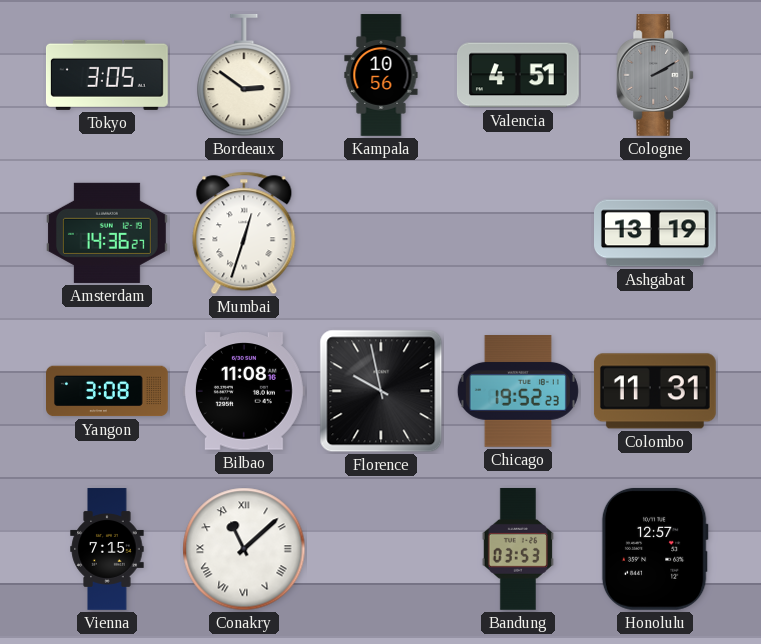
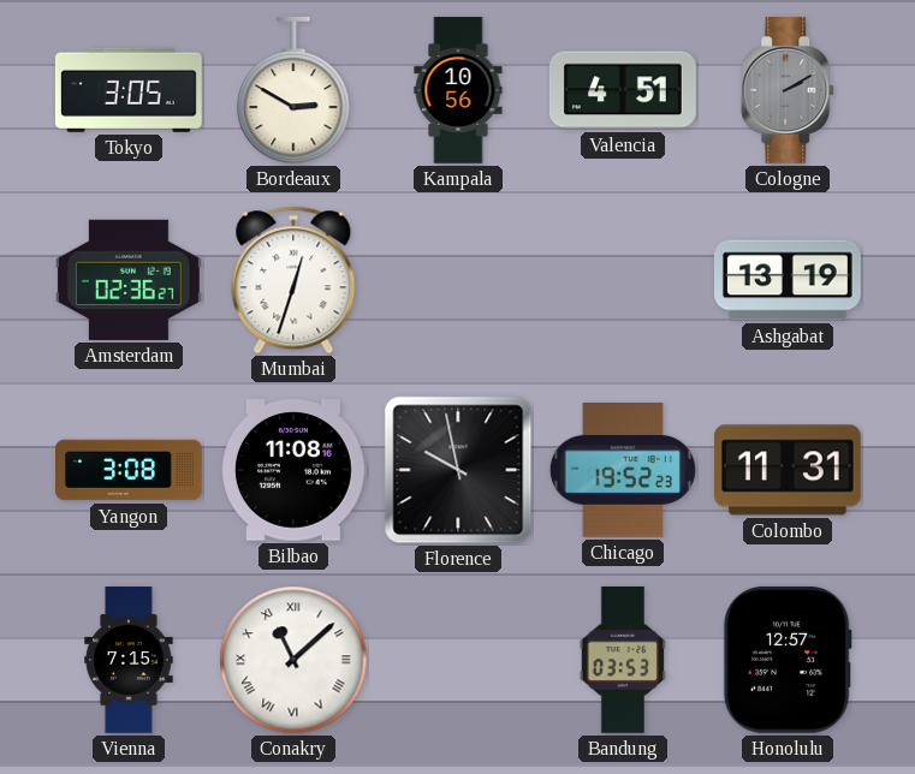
Bordeaux: 2:51 -> 2:50
Amsterdam: 14:36 -> 02:36
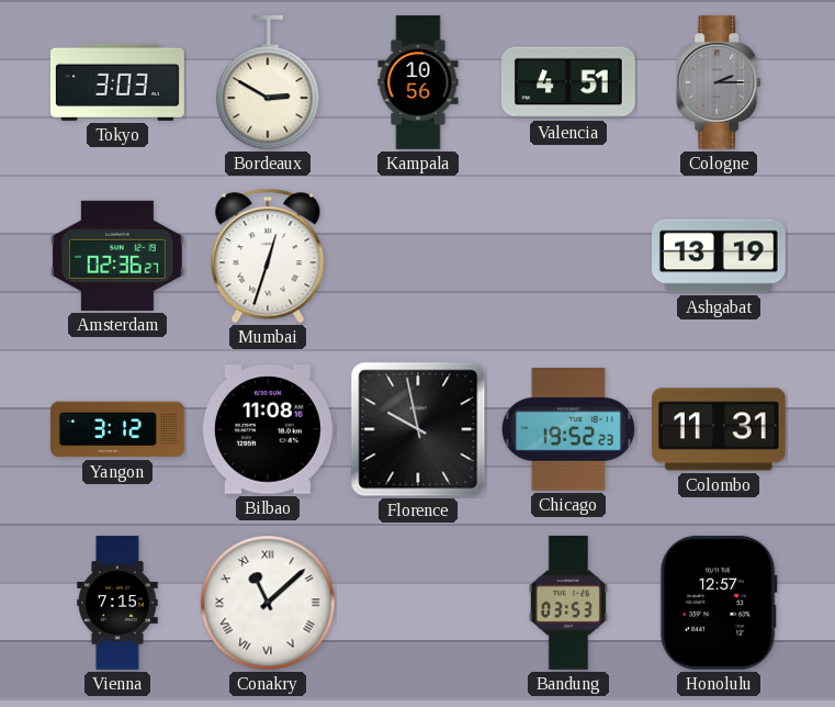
Tokyo: 3:05 -> 3:03
Cologne: 2:10 -> 2:15
Yangon: 3:08 -> 3:12
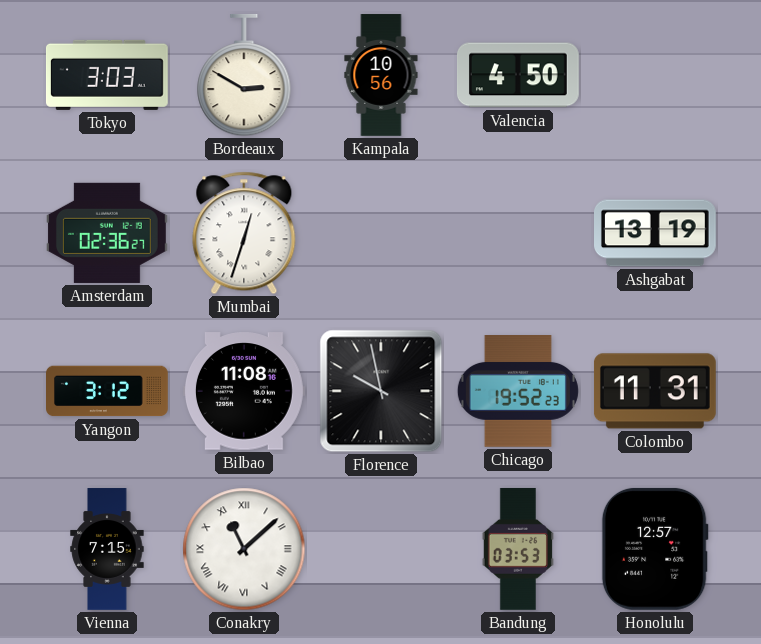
Valencia: 4:51 -> 4:50
Cologne: 2:15 -> none
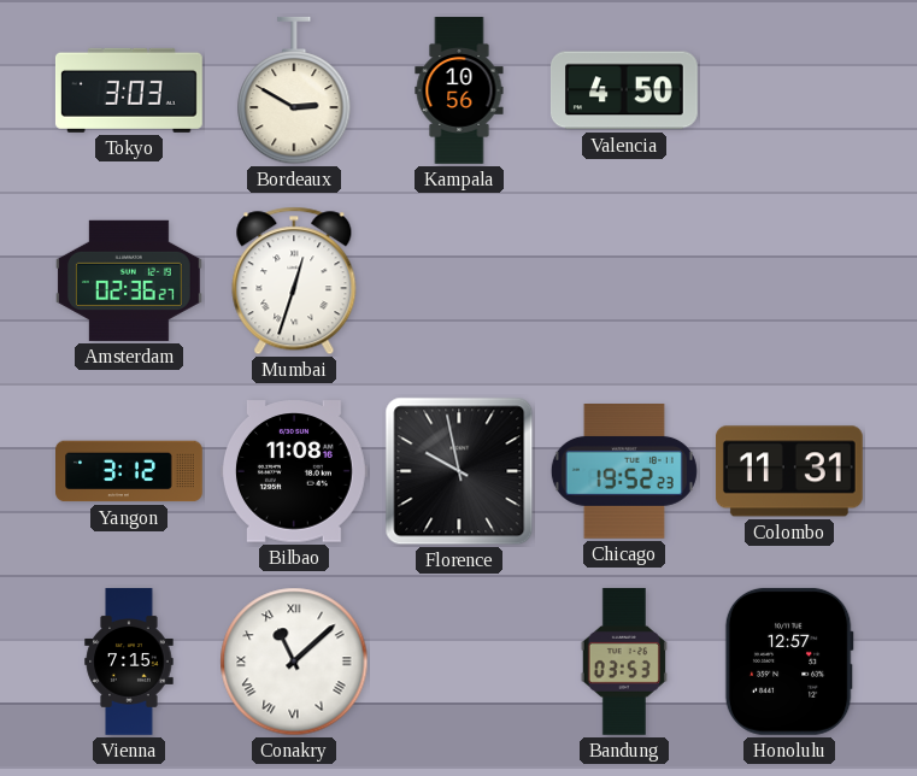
Ashgabat: 13:19 -> none
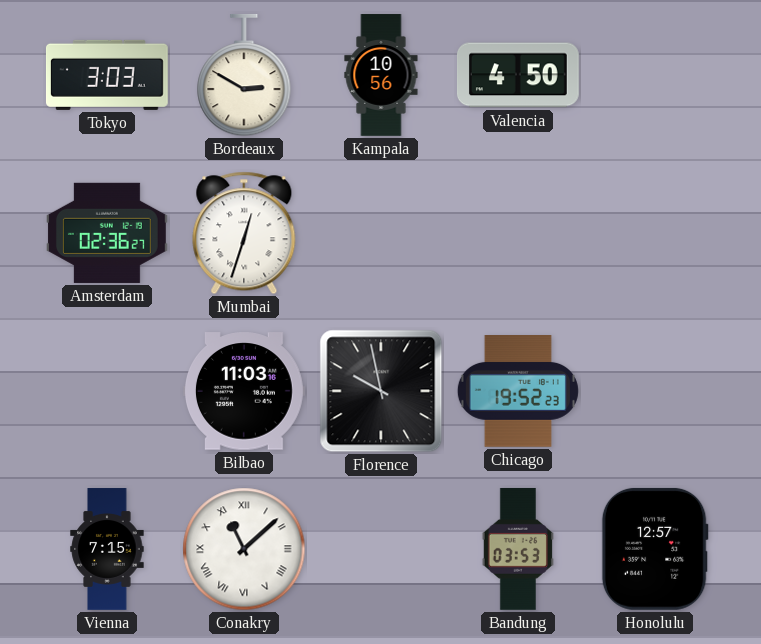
Yangon: 3:12 -> none
Bilbao: 11:08 -> 11:03
Colombo: 11:31 -> none
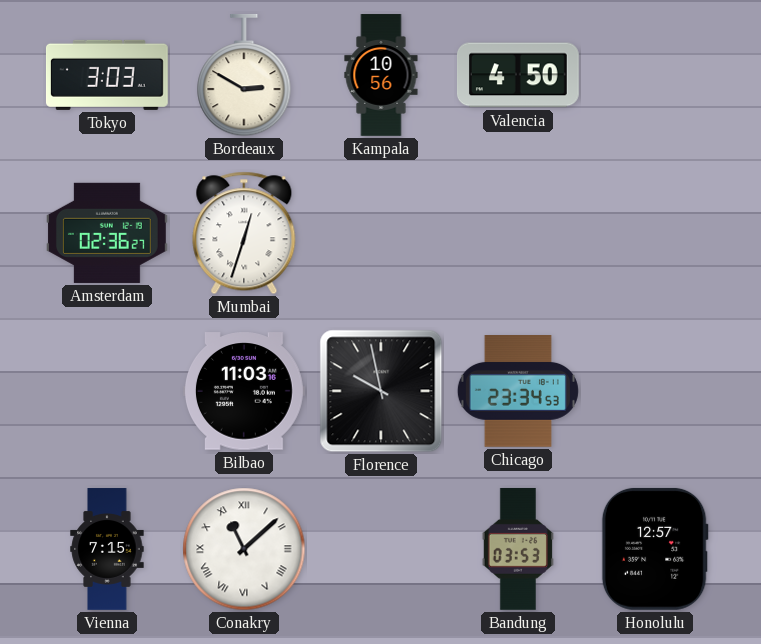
Chicago: 19:52 -> 23:34
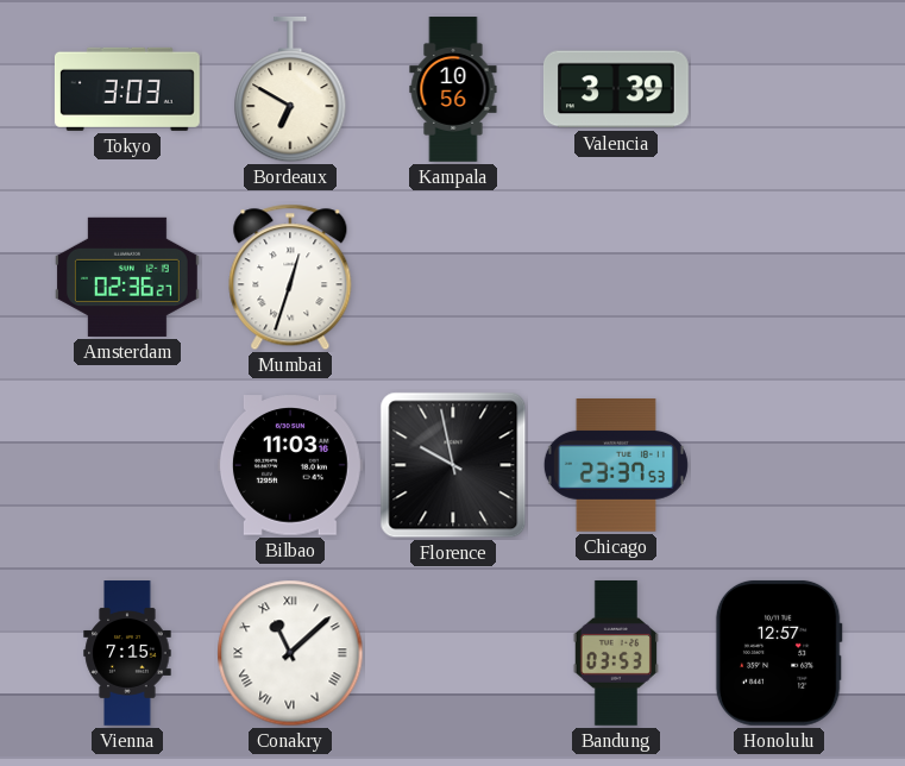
Bordeaux: 2:50 -> 6:50
Valencia: 4:50 -> 3:39
Chicago: 23:34 -> 23:37
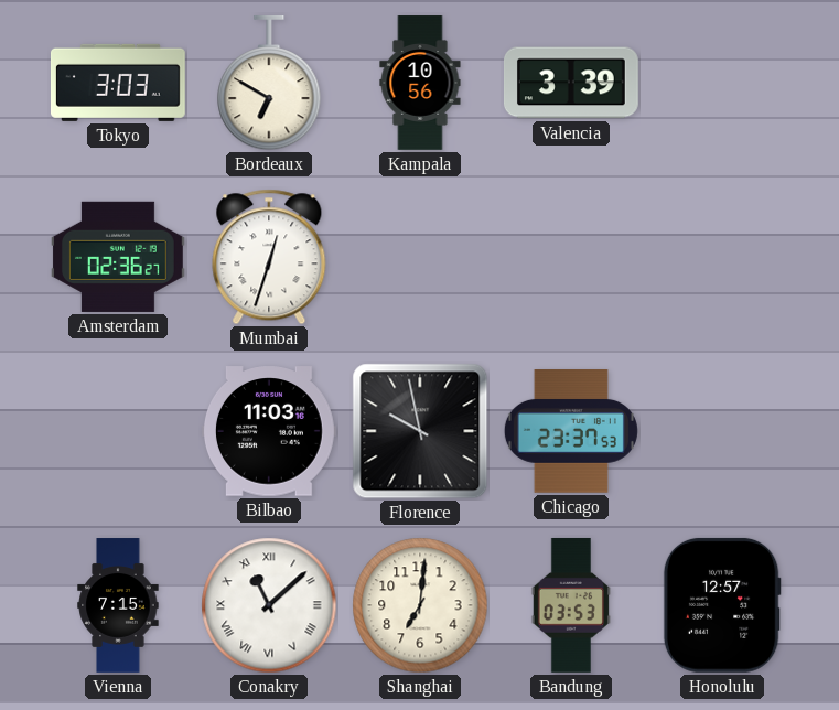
Shanghai: none -> 7:01
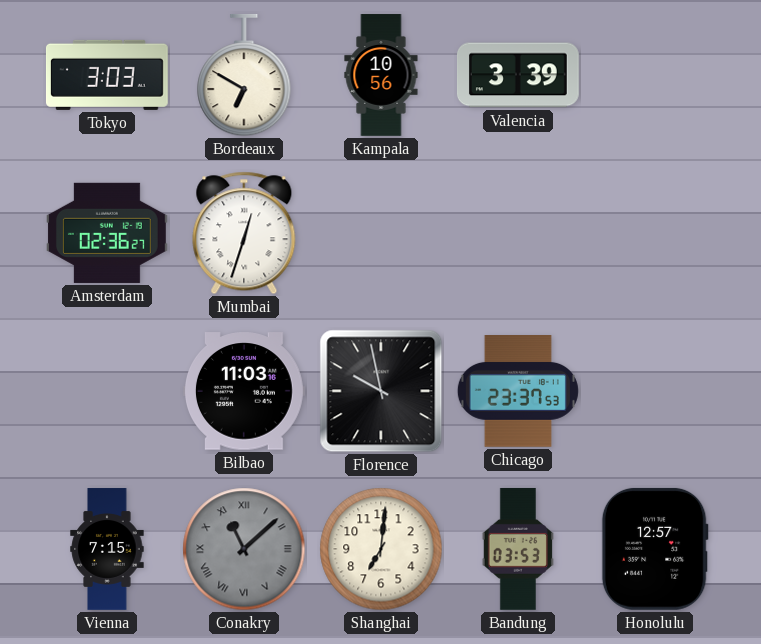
Conakry dial: white -> grey
